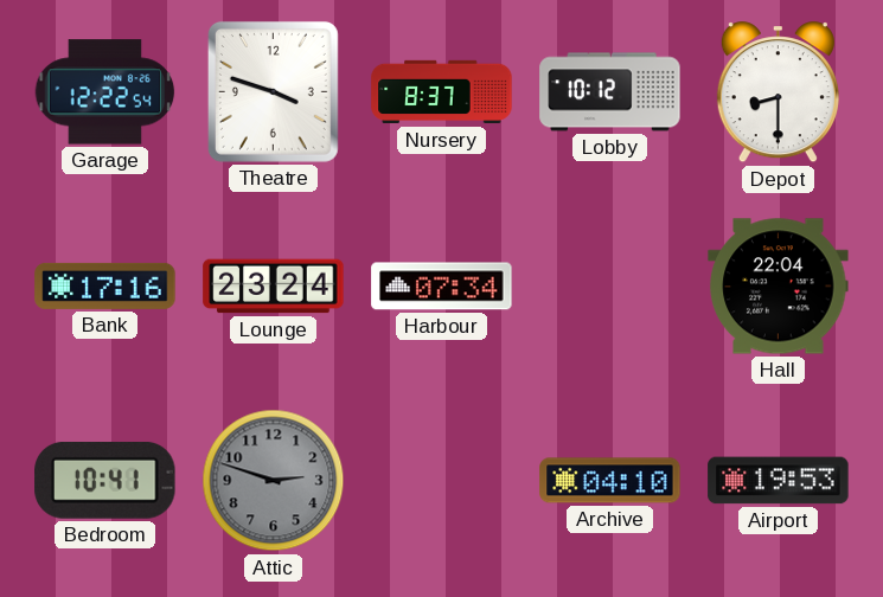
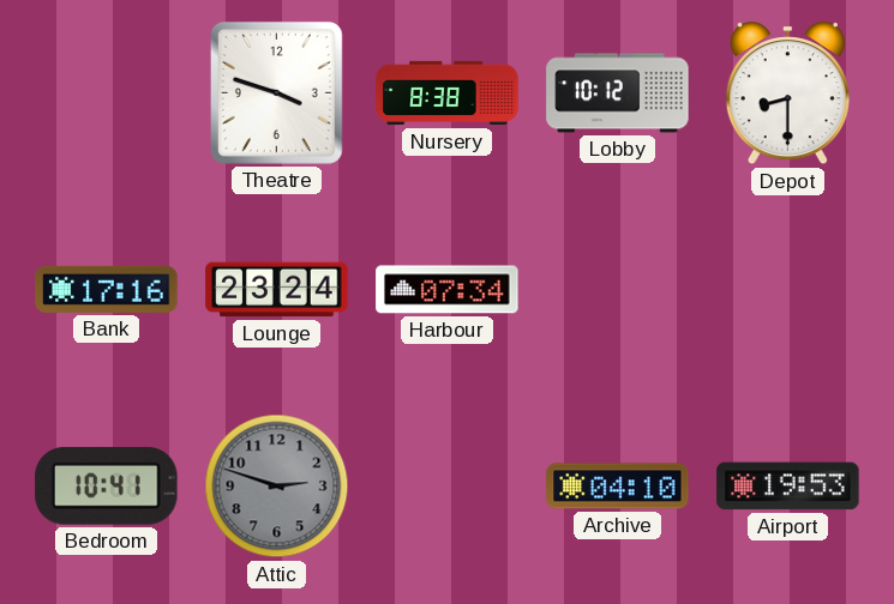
Garage: 12:22 -> none
Nursery: 8:37 -> 8:38
Hall: 22:04 -> none
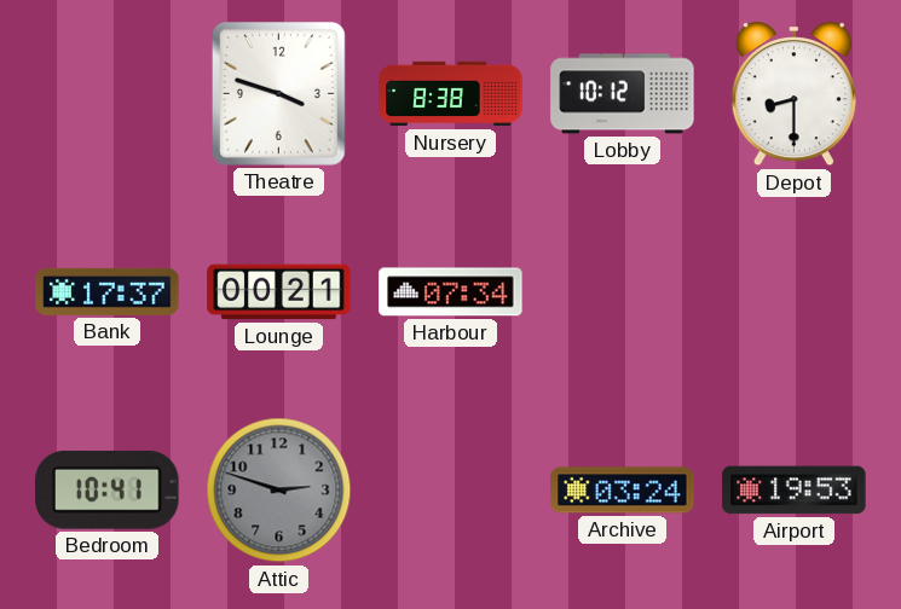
Bank: 17:16 -> 17:37
Lounge: 23:24 -> 00:21
Archive: 04:10 -> 03:24
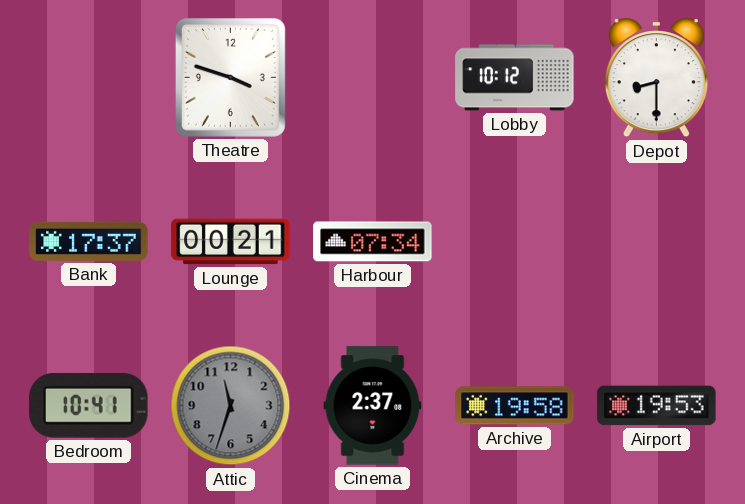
Nursery: 8:38 -> none
Attic: 2:48 -> 11:33
Cinema: none -> 2:37
Archive: 03:24 -> 19:58
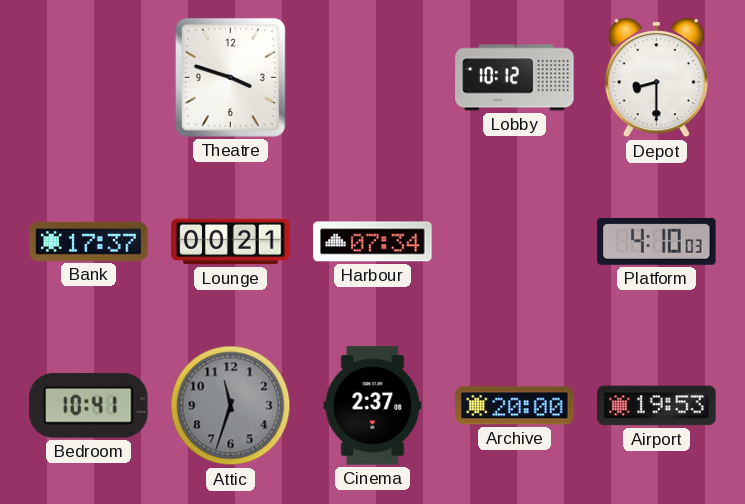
Platform: none -> 4:10
Archive: 19:58 -> 20:00
